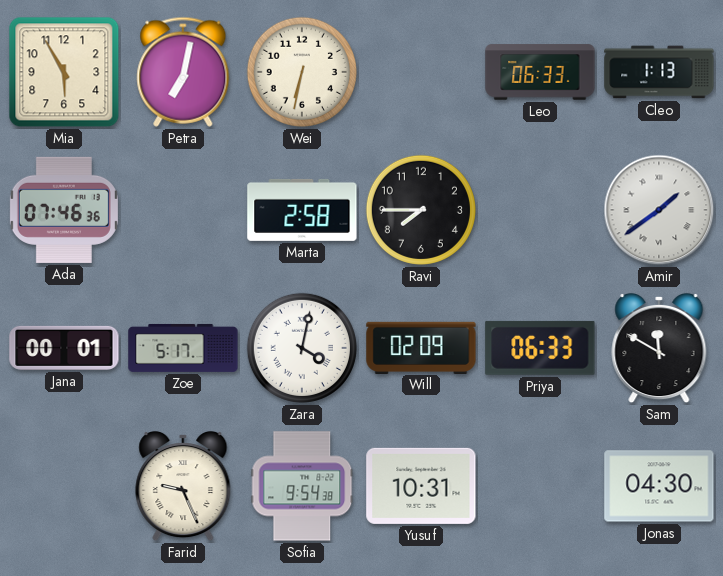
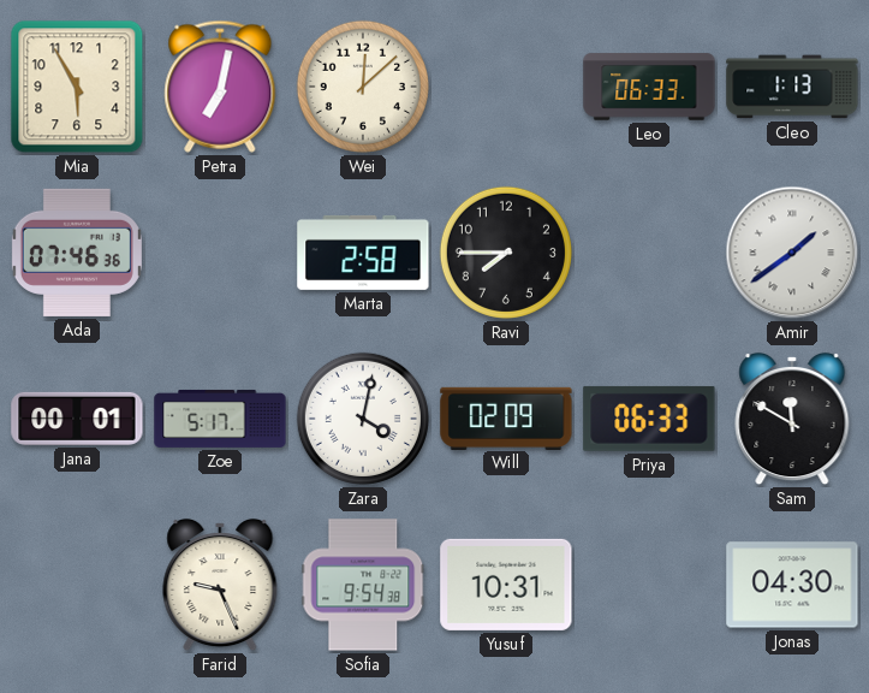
Wei: 6:32 -> 12:08
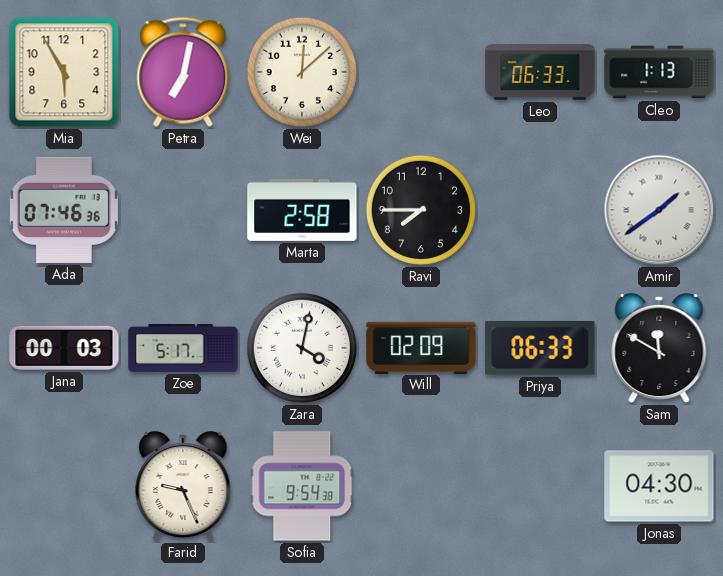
Jana: 00:01 -> 00:03
Yusuf: 10:31 -> none
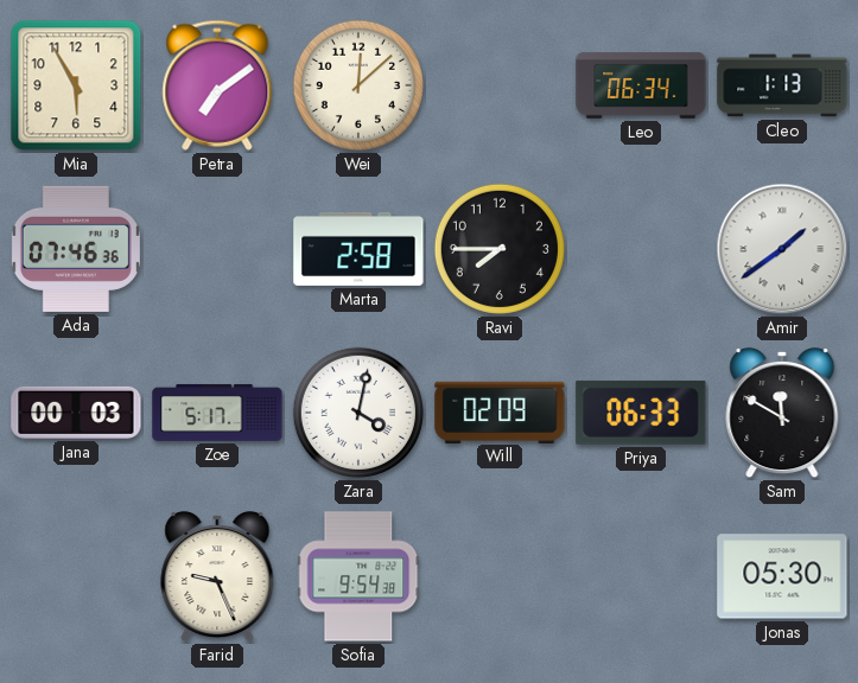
Petra: 7:02 -> 7:09
Leo: 06:33 -> 06:34
Jonas: 04:30 -> 05:30
